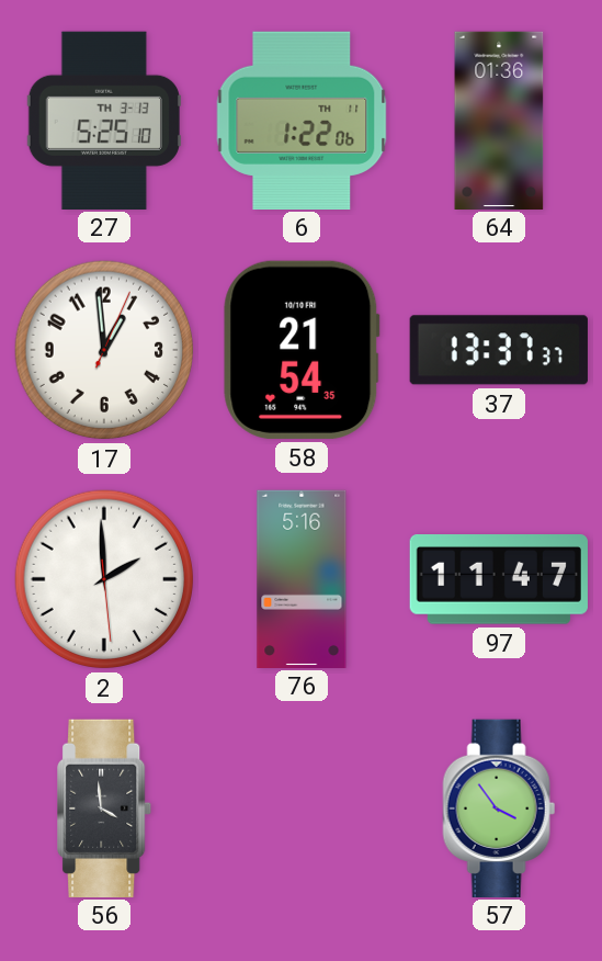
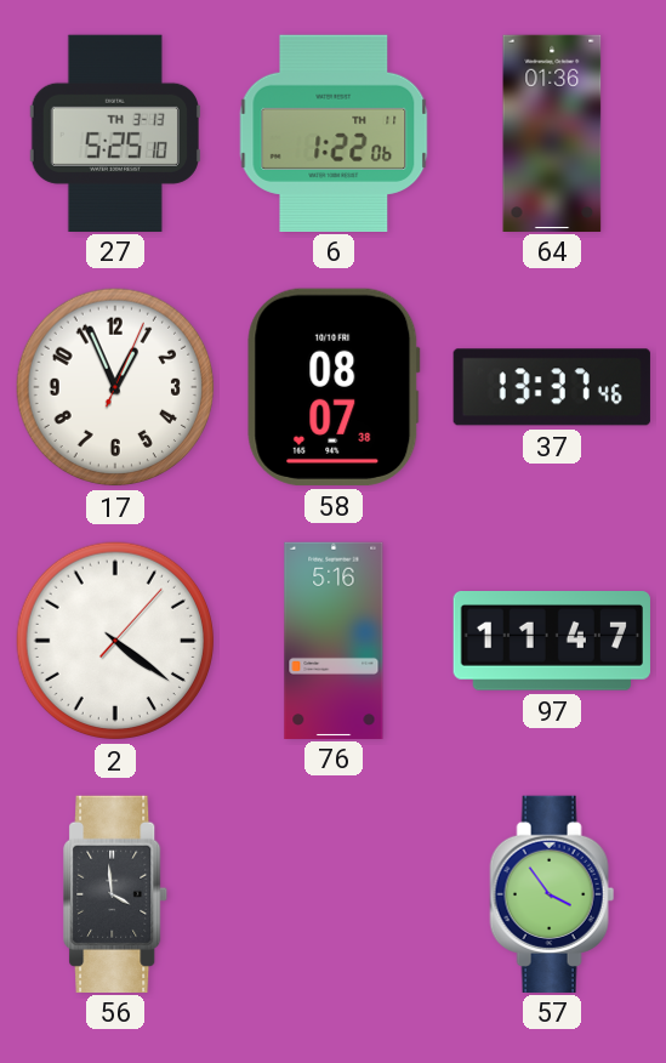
17: 12:59 -> 12:56
58: 21:54 -> 08:07
37: 13:37:37 -> 13:37:46
2: 1:59 -> 4:21
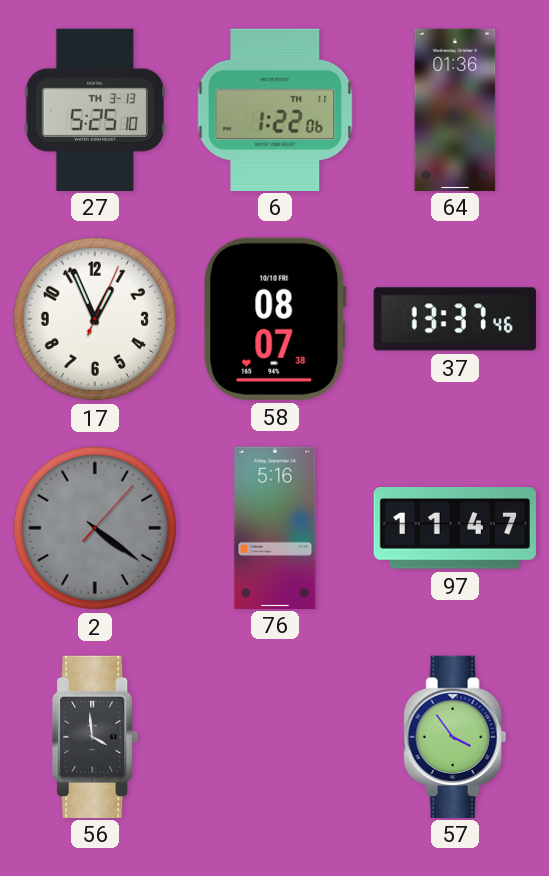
2 dial: white -> grey
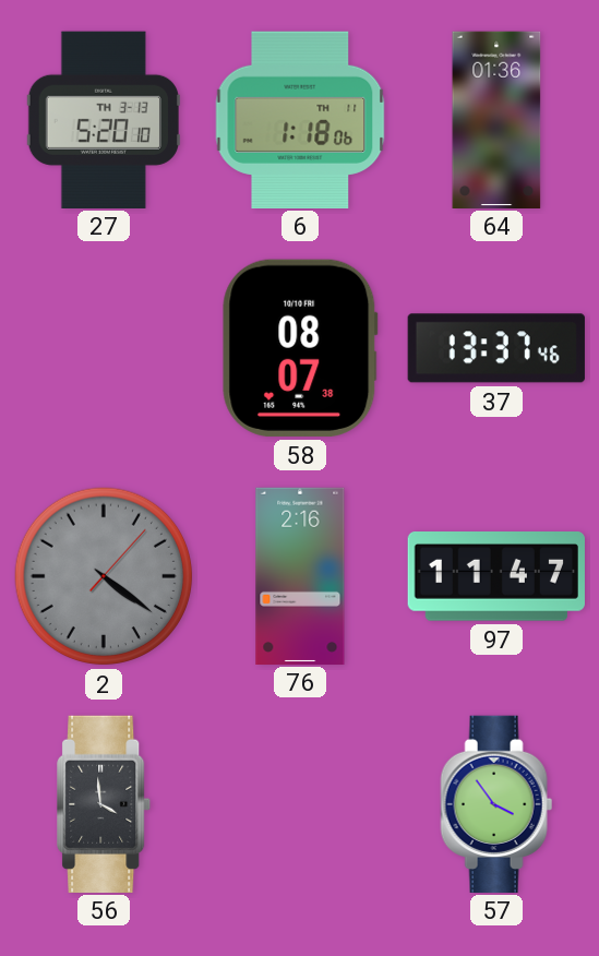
27: 5:25 -> 5:20
6: 1:22 -> 1:18
17: 12:56 -> none
76: 5:16 -> 2:16
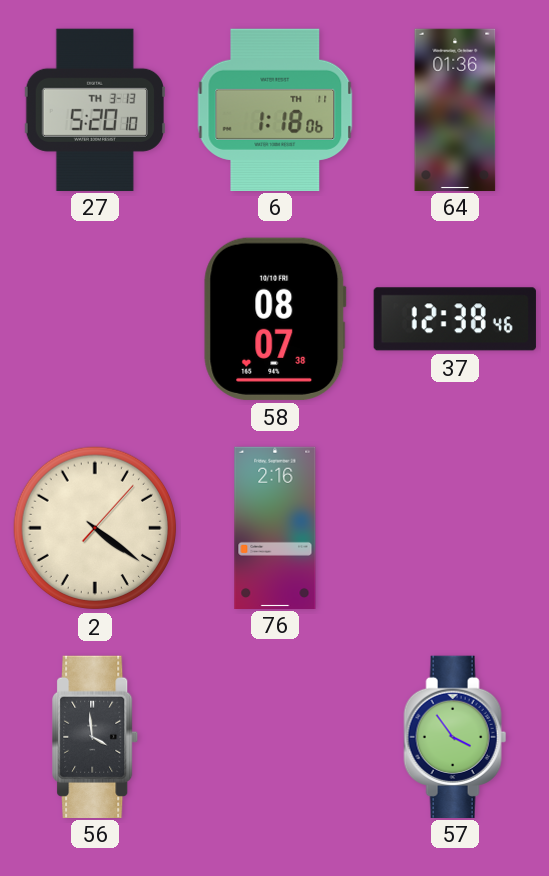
37: 13:37 -> 12:38
2 dial: grey -> cream
97: 11:47 -> none
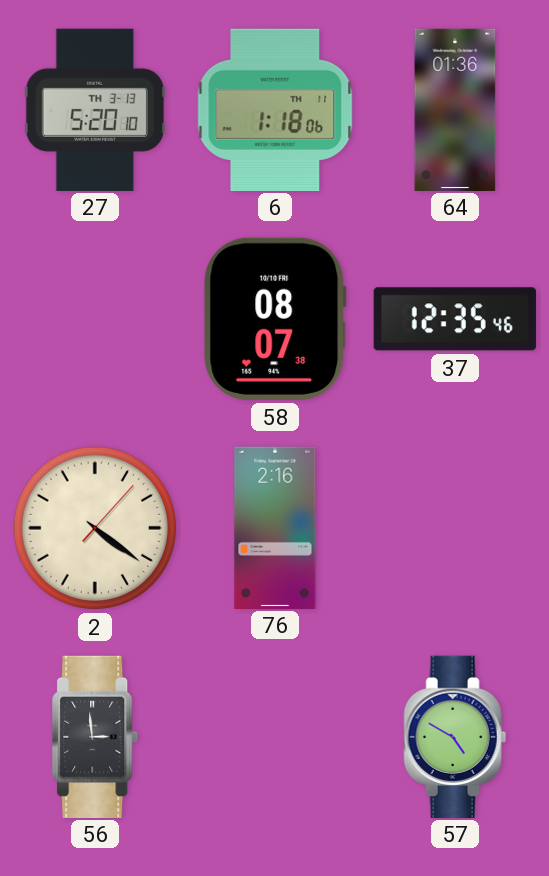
37: 12:38 -> 12:35
56: 3:59 -> 2:59
57: 3:54 -> 4:50
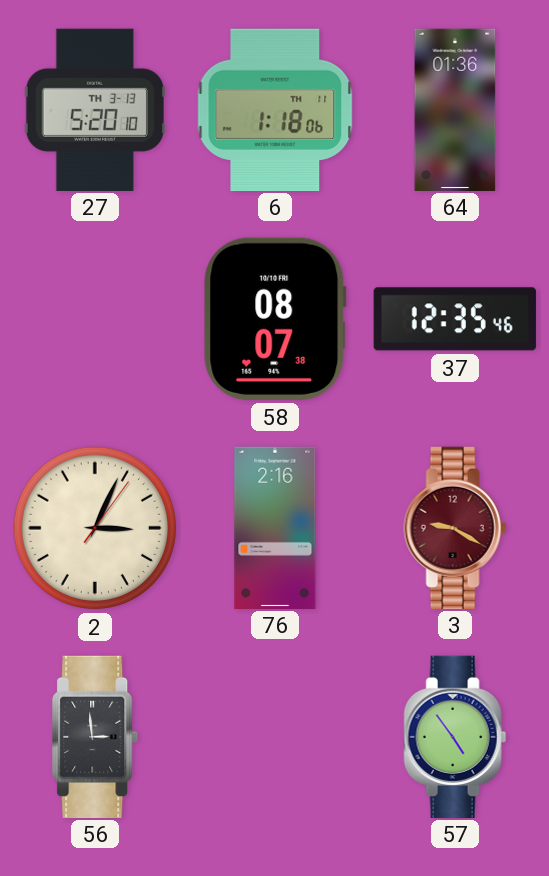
2: 4:21 -> 3:04
3: none -> 9:20
57: 4:50 -> 4:54
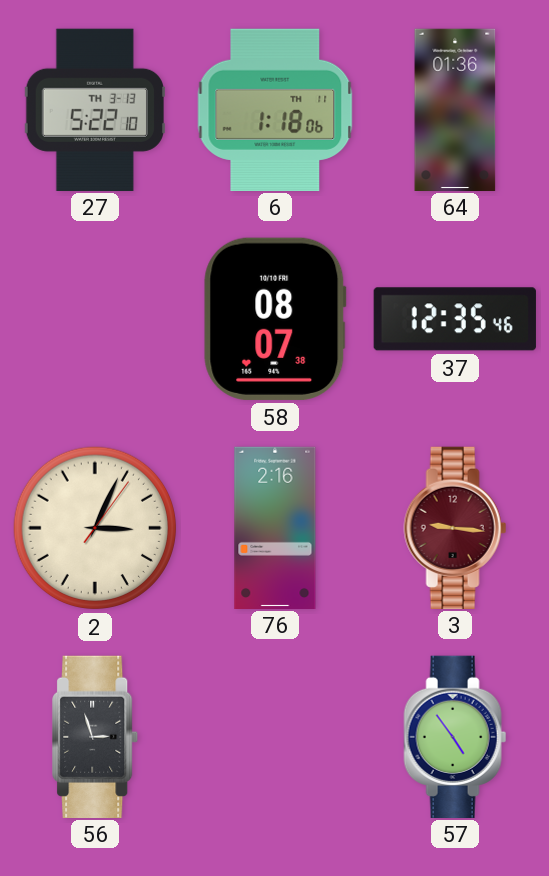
27: 5:20 -> 5:22
3: 9:20 -> 9:16
56: 2:59 -> 2:57
